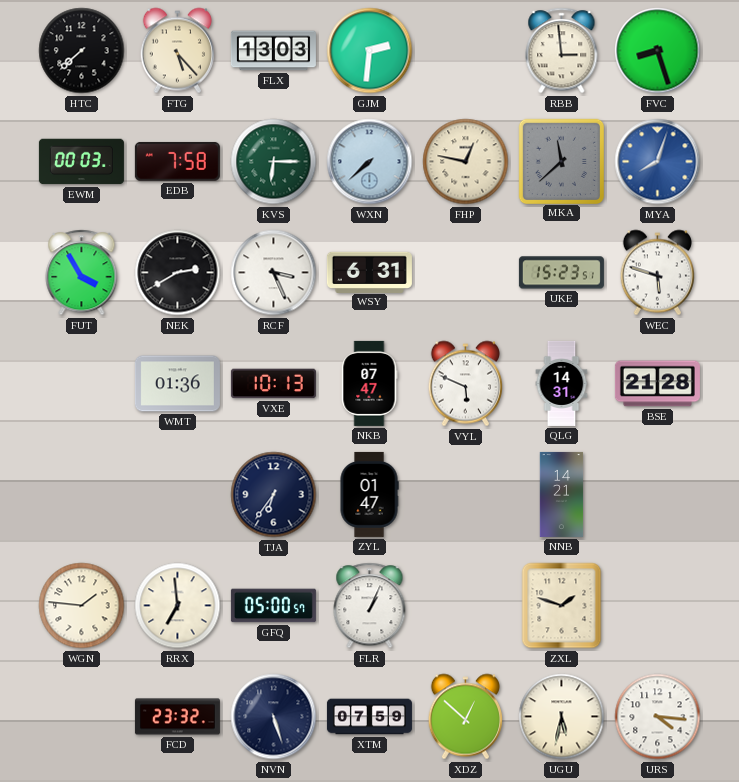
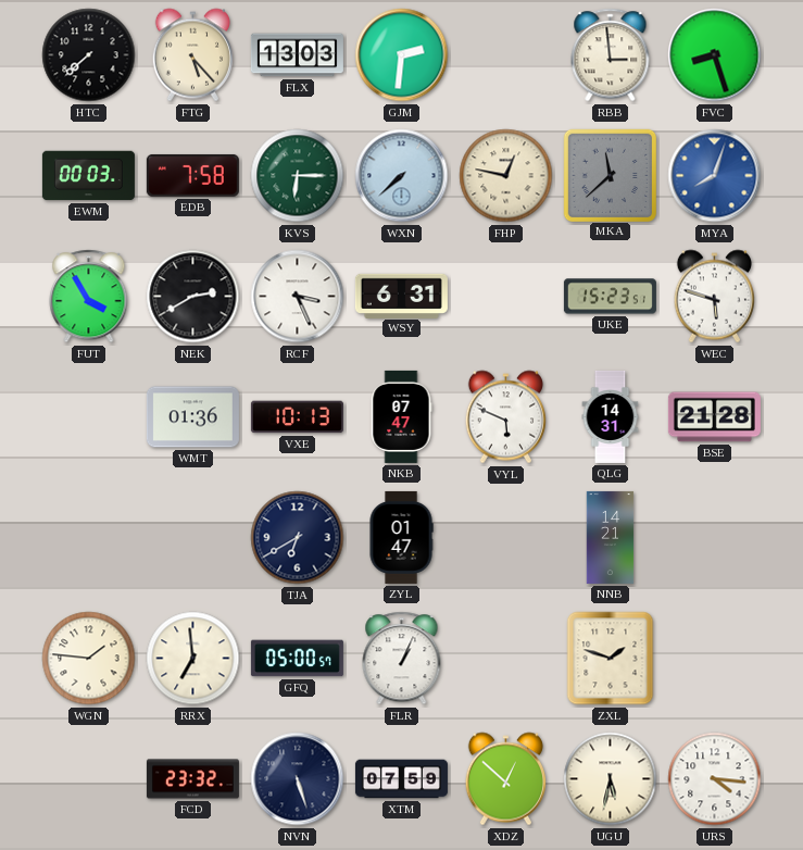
TJA: 6:36 -> 6:40
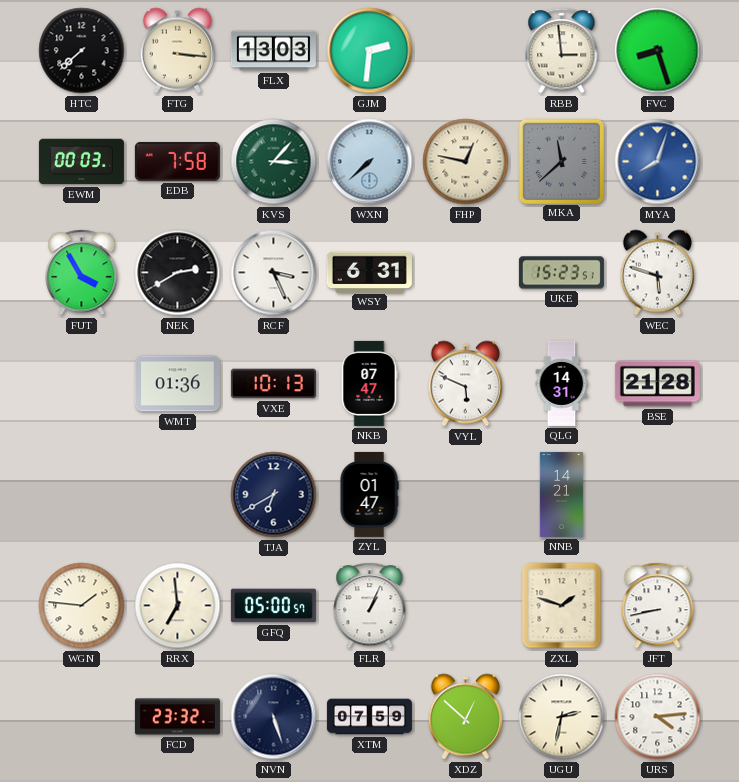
FTG: 5:23 -> 3:16
KVS: 6:15 -> 3:07
JFT: none -> 8:43
UGU: 5:32 -> 2:32
URS: 4:16 -> 4:14
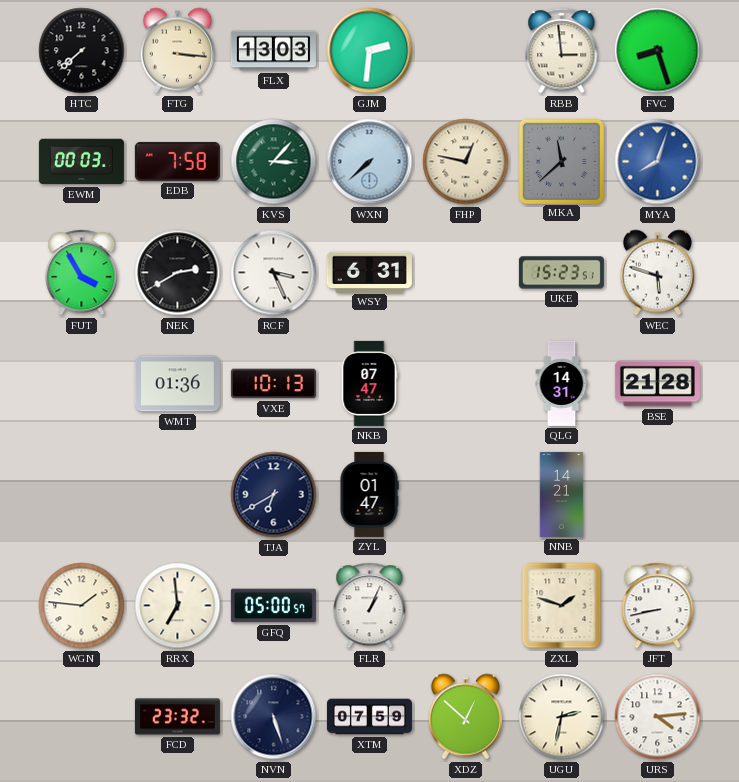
VYL: 5:49 -> none
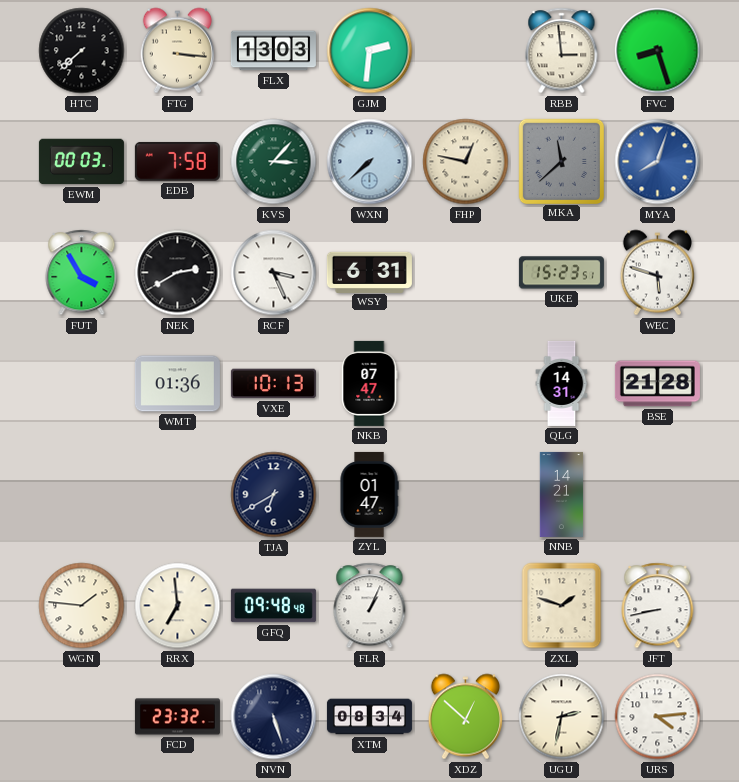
GFQ: 05:00 -> 09:48
XTM: 07:59 -> 08:34
